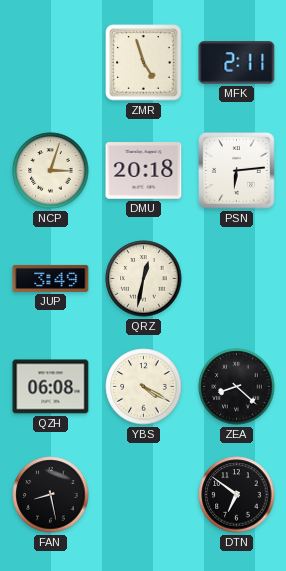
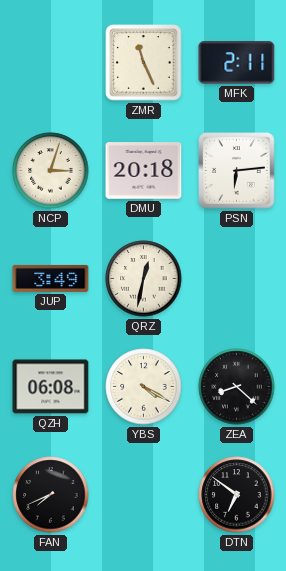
ZMR: 4:57 -> 11:26
FAN: 8:28 -> 7:41
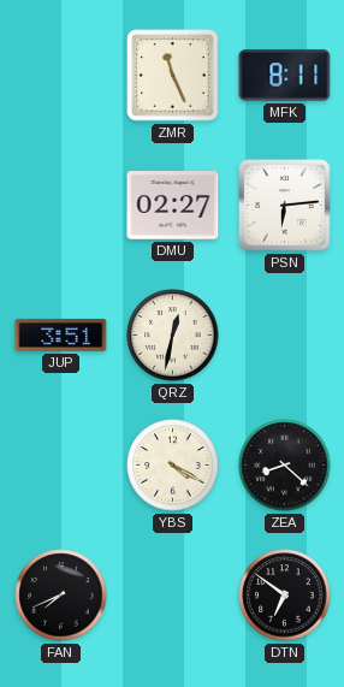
MFK: 2:11 -> 8:11
NCP: 3:03 -> none
DMU: 20:18 -> 02:27
JUP: 3:49 -> 3:51
QZH: 06:08 -> none
